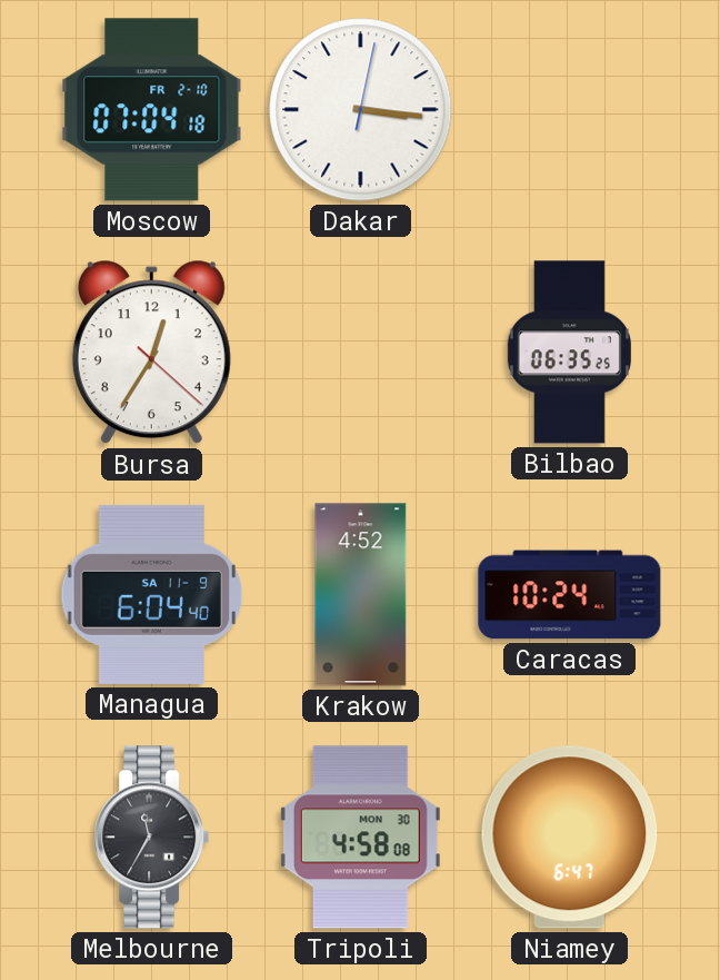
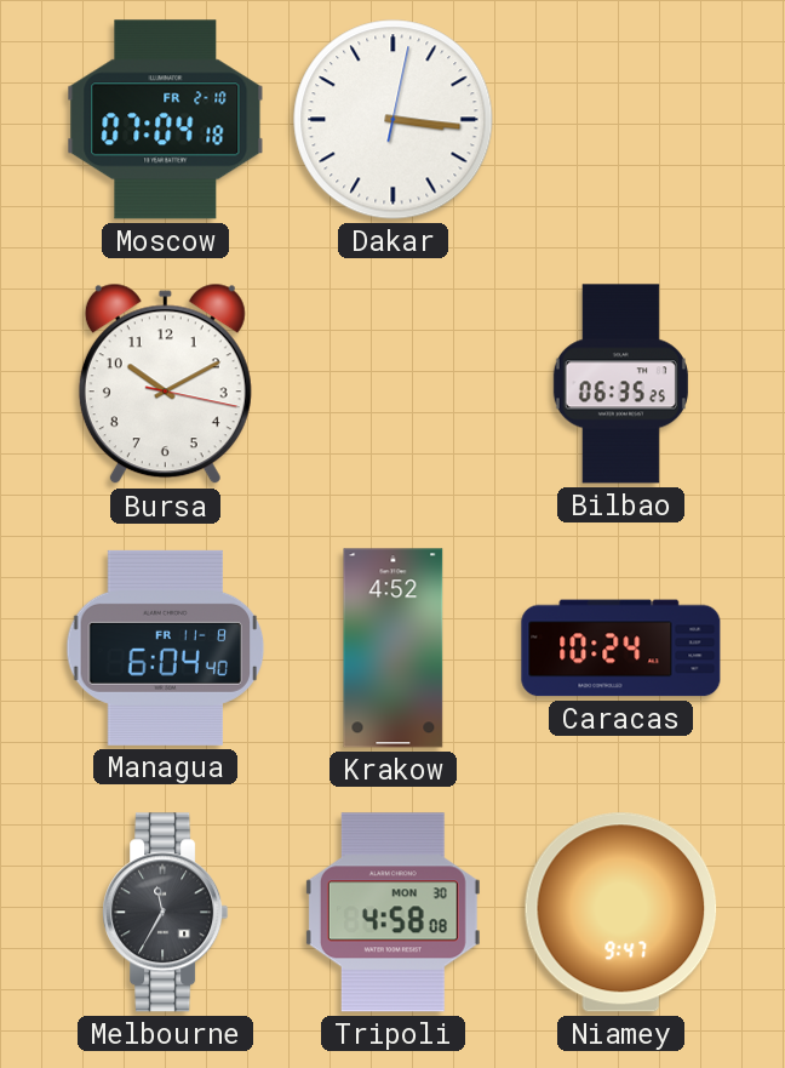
Bursa: 12:35 -> 10:10
Managua date: SA 11-9 -> FR 11-8
Niamey: 6:47 -> 9:47
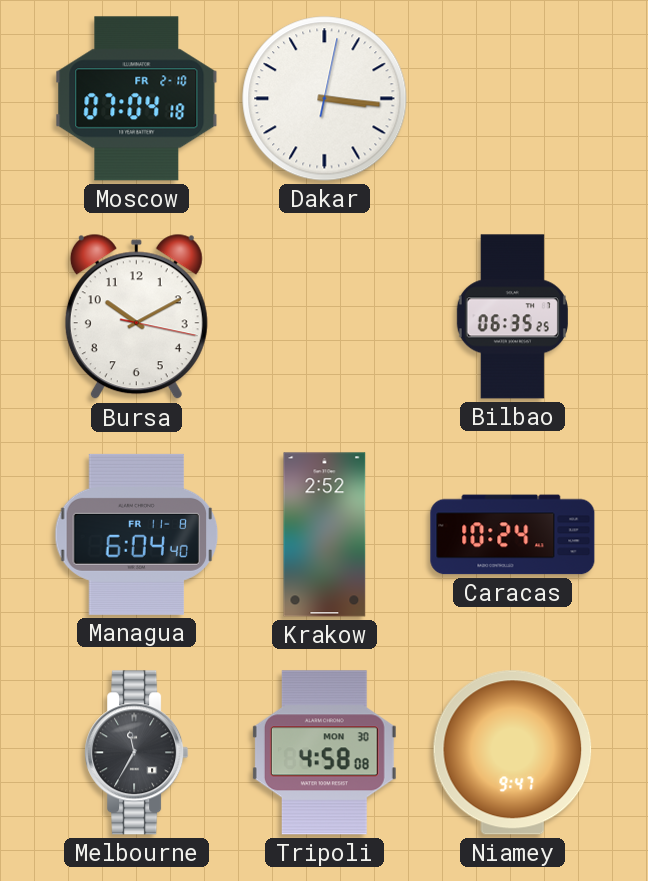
Krakow: 4:52 -> 2:52
